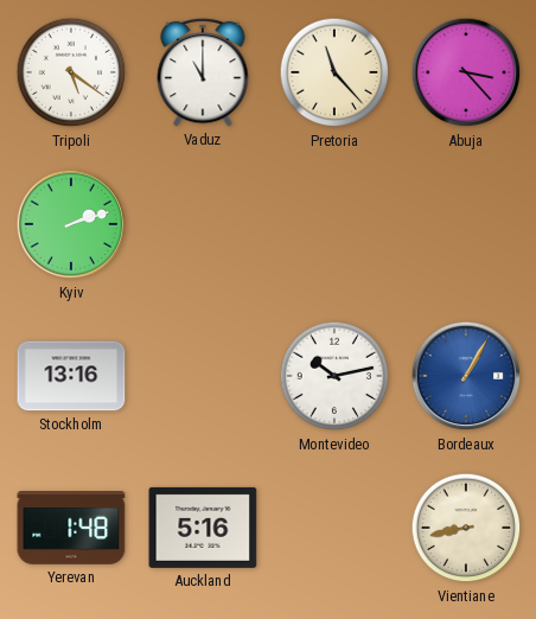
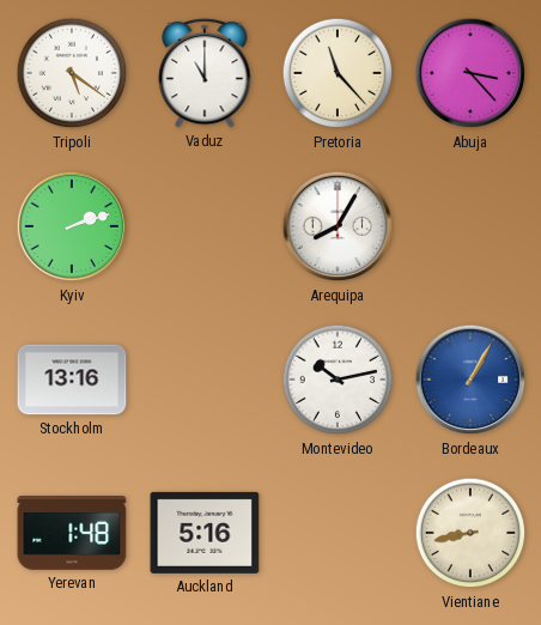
Arequipa: none -> 8:05
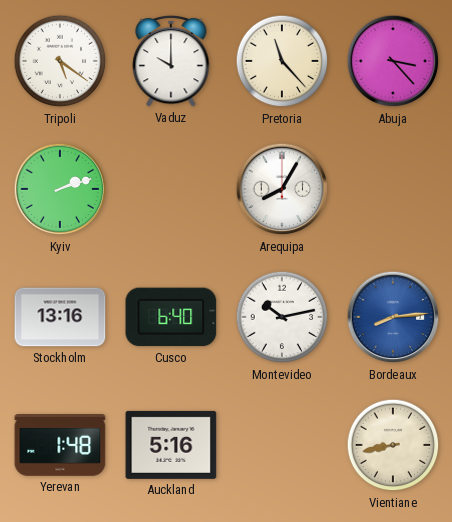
Vaduz: 11:00 -> 10:00
Cusco: none -> 6:40
Bordeaux: 1:05 -> 8:14
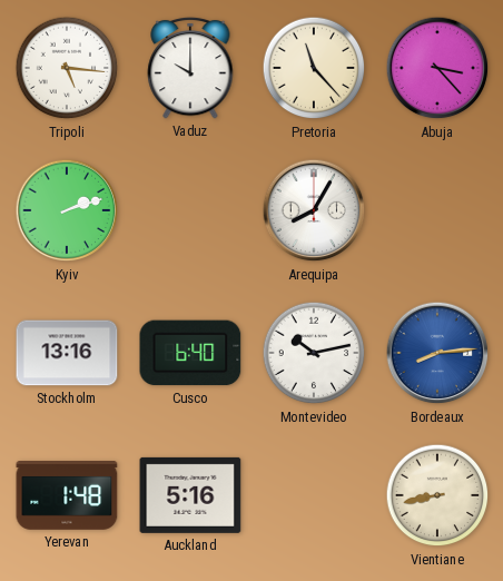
Tripoli: 5:21 -> 5:16
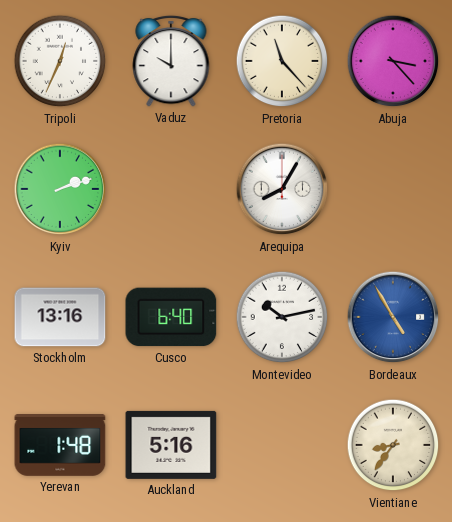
Tripoli: 5:16 -> 12:34
Bordeaux: 8:14 -> 4:55
Vientiane: 8:43 -> 8:36
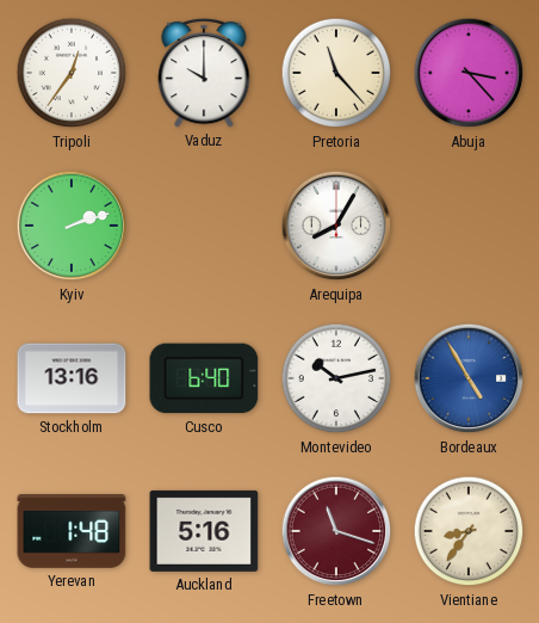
Tripoli: 12:34 -> 12:36
Freetown: none -> 11:18
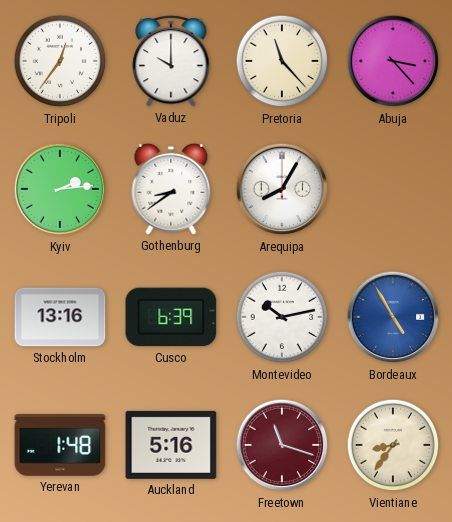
Kyiv: 2:12 -> 2:14
Gothenburg: none -> 8:39
Cusco: 6:40 -> 6:39
